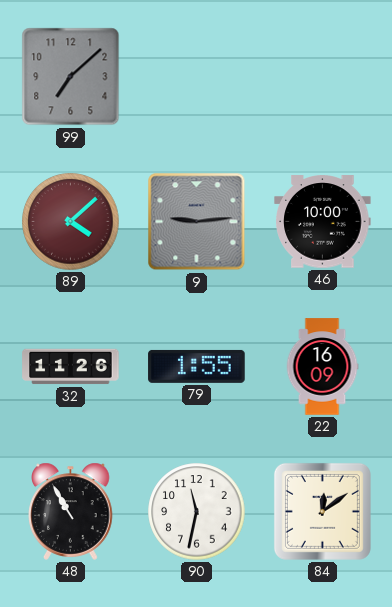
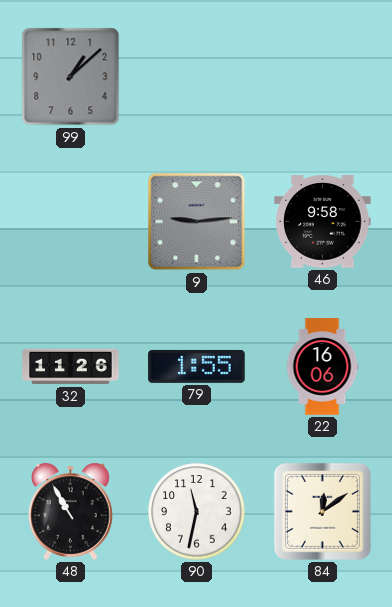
99: 7:08 -> 1:08
89: 4:08 -> none
46: 10:00 -> 9:58
22: 16:09 -> 16:06
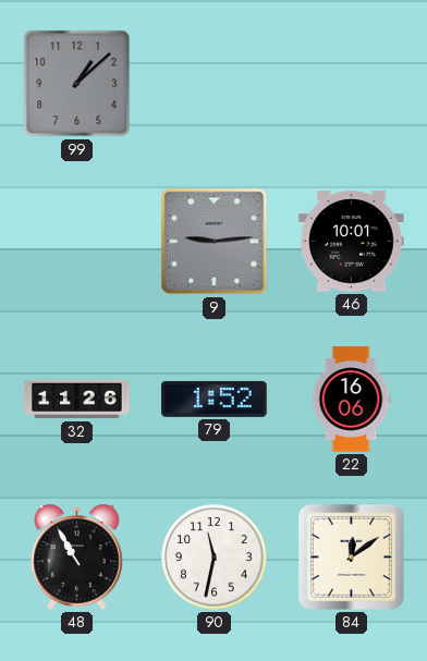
46: 9:58 -> 10:01
79: 1:55 -> 1:52
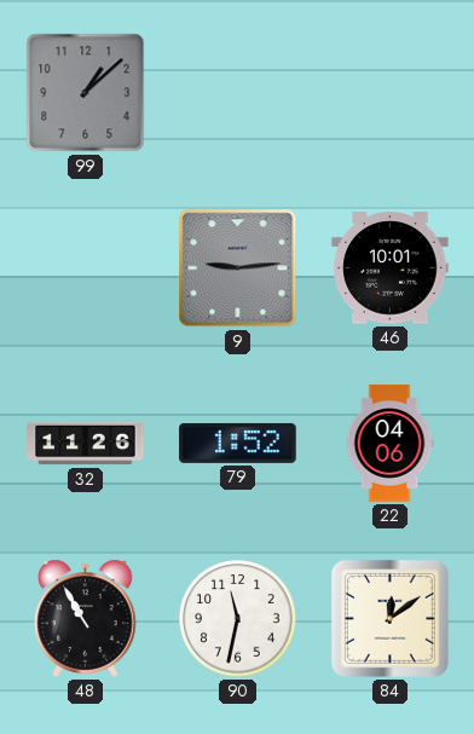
22: 16:06 -> 04:06
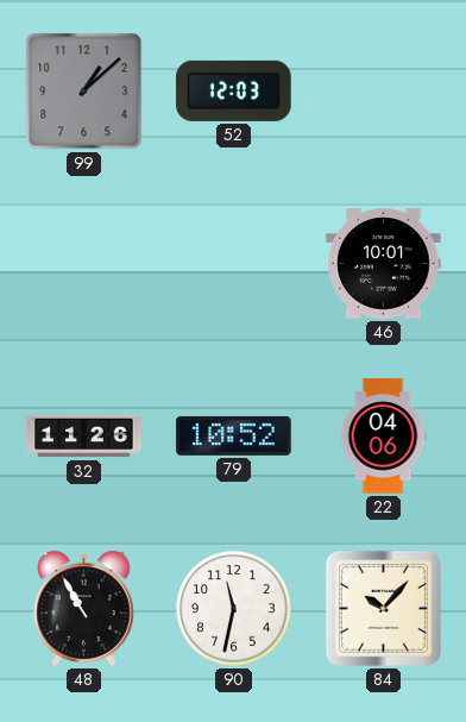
52: none -> 12:03
9: 9:14 -> none
79: 1:52 -> 10:52
84: 12:09 -> 10:07
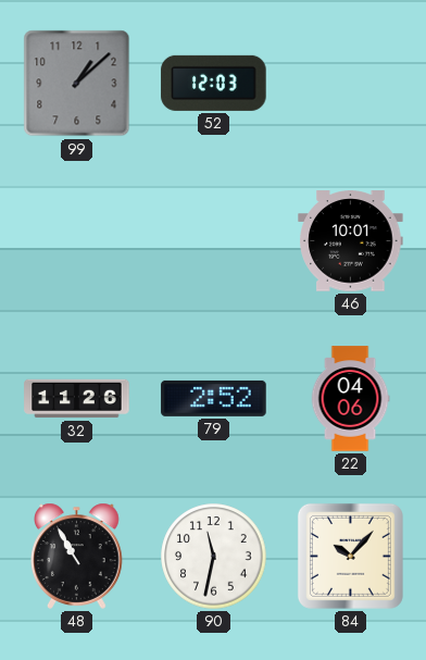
79: 10:52 -> 2:52
